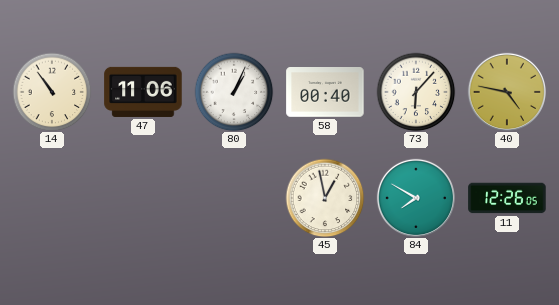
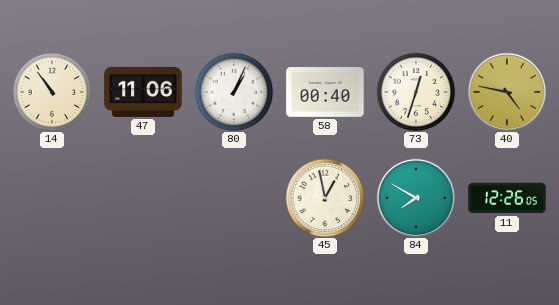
73: 6:07 -> 12:33
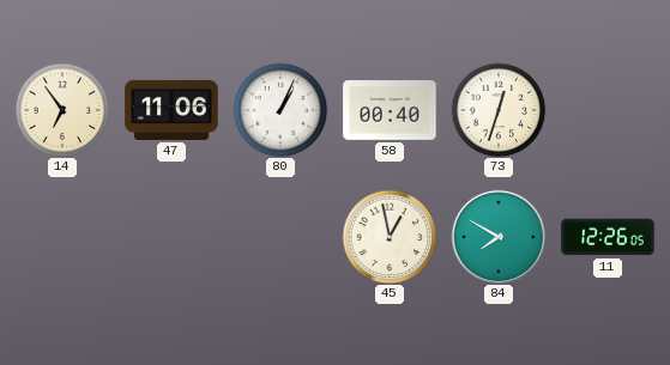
14: 10:54 -> 6:54
40: 4:47 -> none
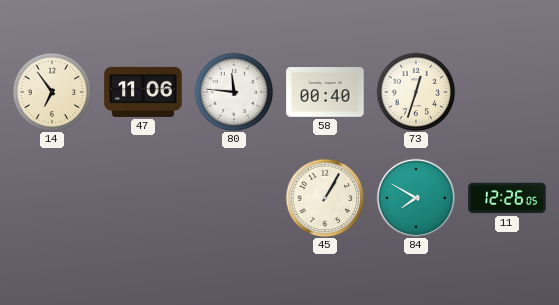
80: 1:04 -> 11:46
45: 12:58 -> 1:05
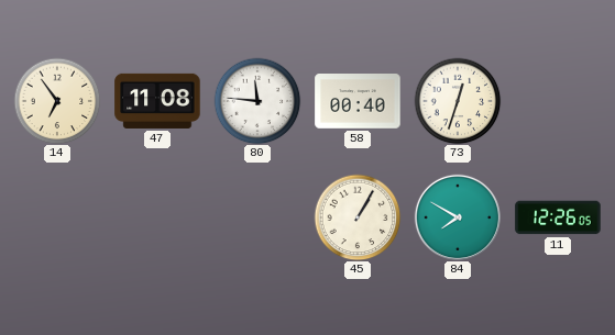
47: 11:06 -> 11:08
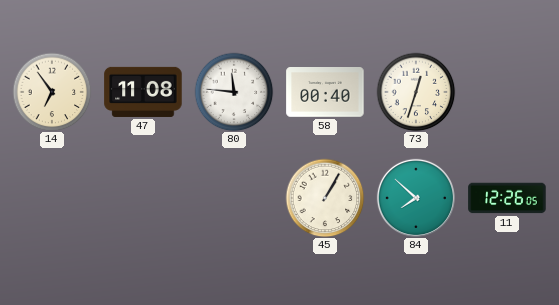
84: 7:50 -> 7:52
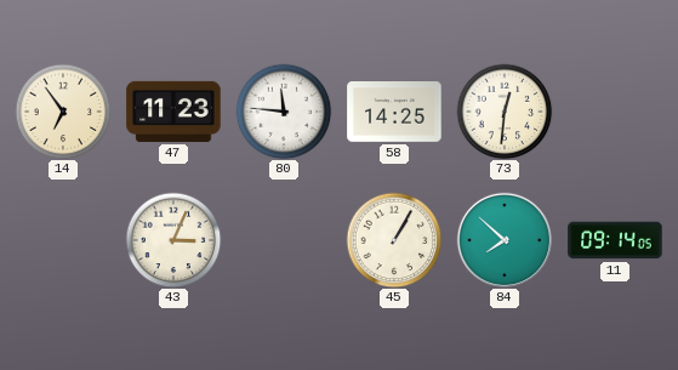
47: 11:08 -> 11:23
58: 00:40 -> 14:25
73: 12:33 -> 12:31
43: none -> 3:04
11: 12:26 -> 09:14
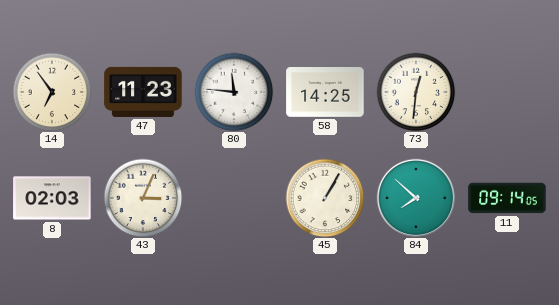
8: none -> 02:03
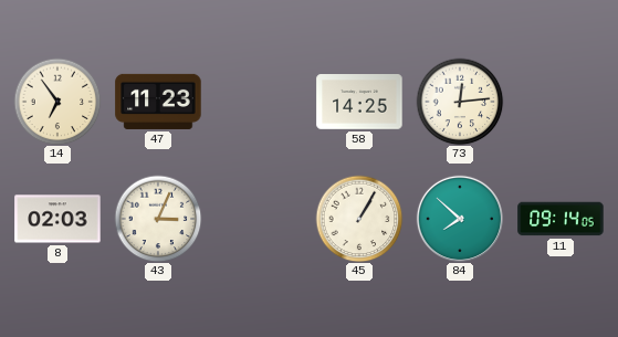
80: 11:46 -> none
73: 12:31 -> 12:14
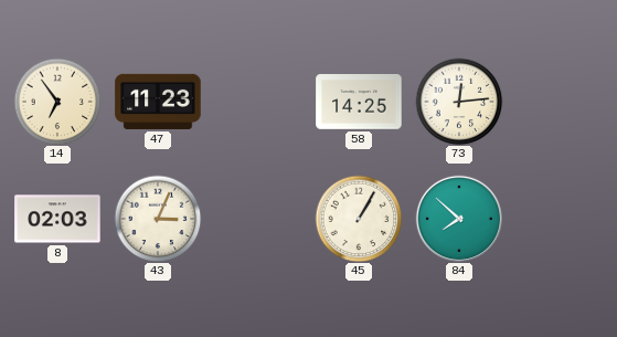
11: 09:14 -> none
